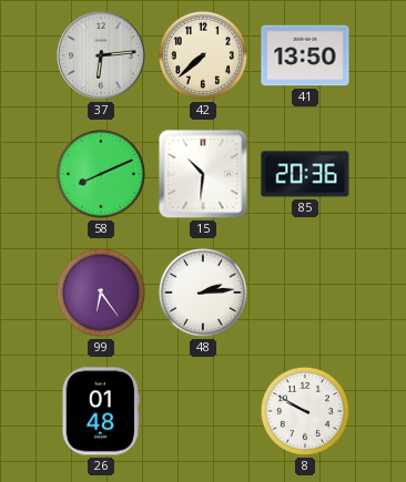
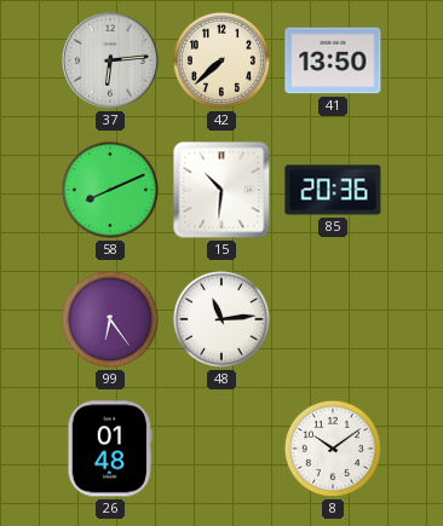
48: 2:14 -> 11:14
8: 9:50 -> 10:09
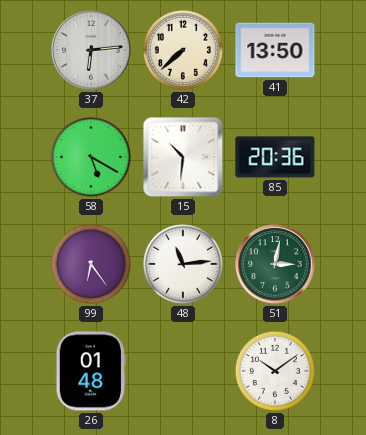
58: 8:11 -> 5:20
51: none -> 3:02
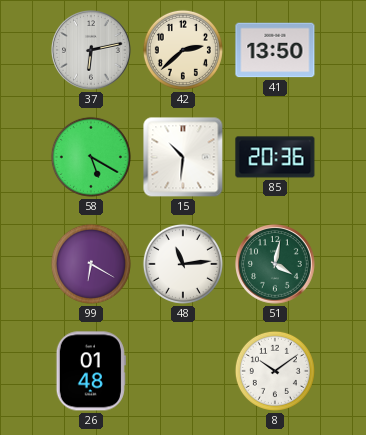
37: 6:14 -> 6:13
42: 7:38 -> 2:38
99: 6:24 -> 6:20
51: 3:02 -> 4:02
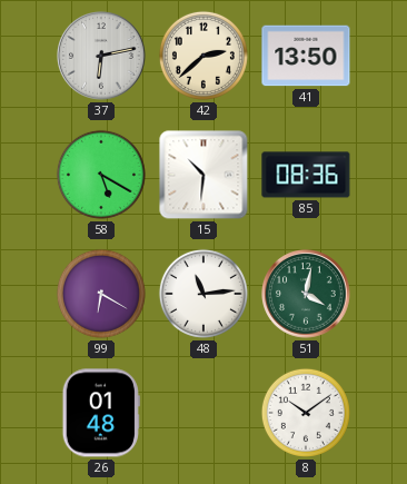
85: 20:36 -> 08:36
